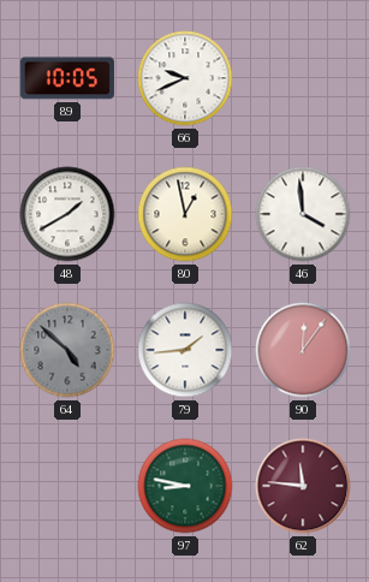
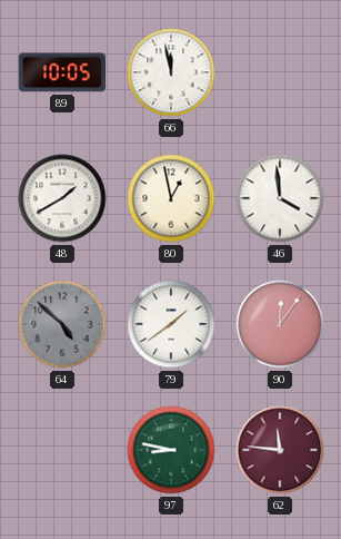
66: 9:41 -> 11:58
79: 1:44 -> 1:39
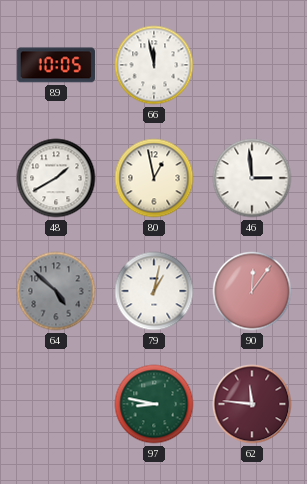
46: 3:59 -> 2:59
79: 1:39 -> 1:02
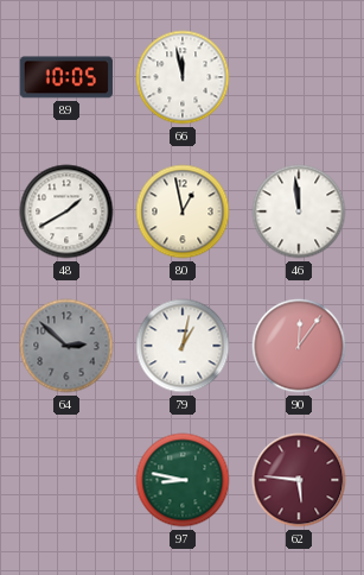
46: 2:59 -> 11:59
64: 4:52 -> 2:52
62: 11:46 -> 5:46
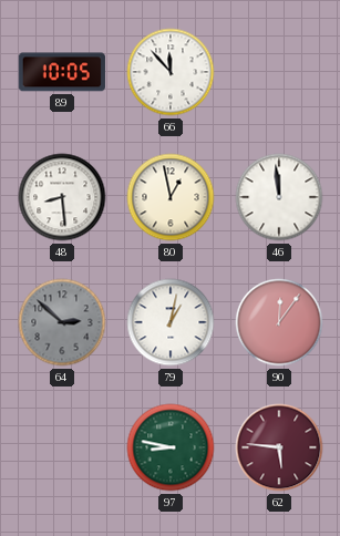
66: 11:58 -> 11:53
48: 1:40 -> 8:29
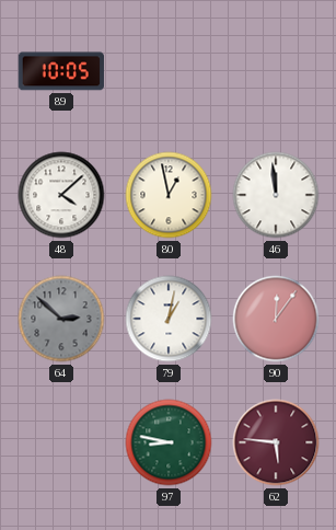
66: 11:53 -> none
48: 8:29 -> 4:08
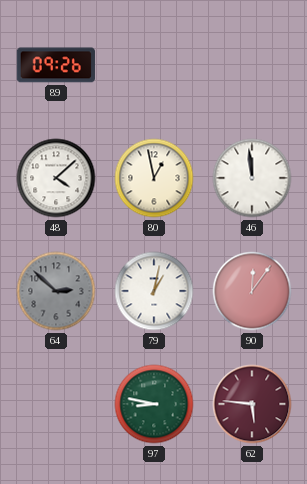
89: 10:05 -> 09:26
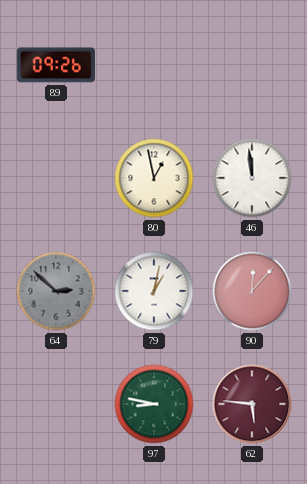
48: 4:08 -> none
90: 12:06 -> 12:07
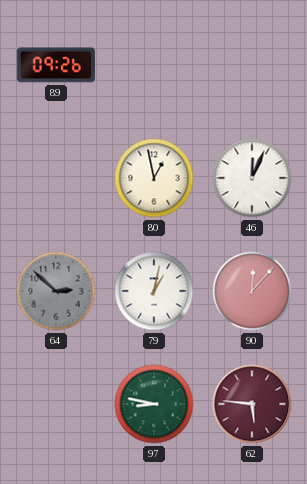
46: 11:59 -> 12:04
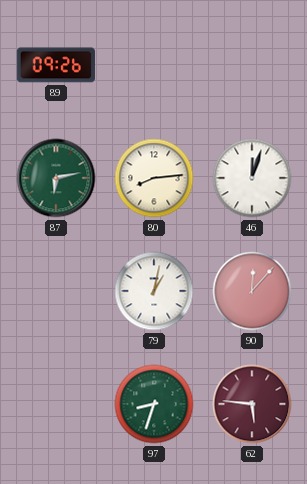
87: none -> 6:13
80: 12:58 -> 8:14
46: 12:04 -> 12:03
64: 2:52 -> none
97: 8:47 -> 8:33
